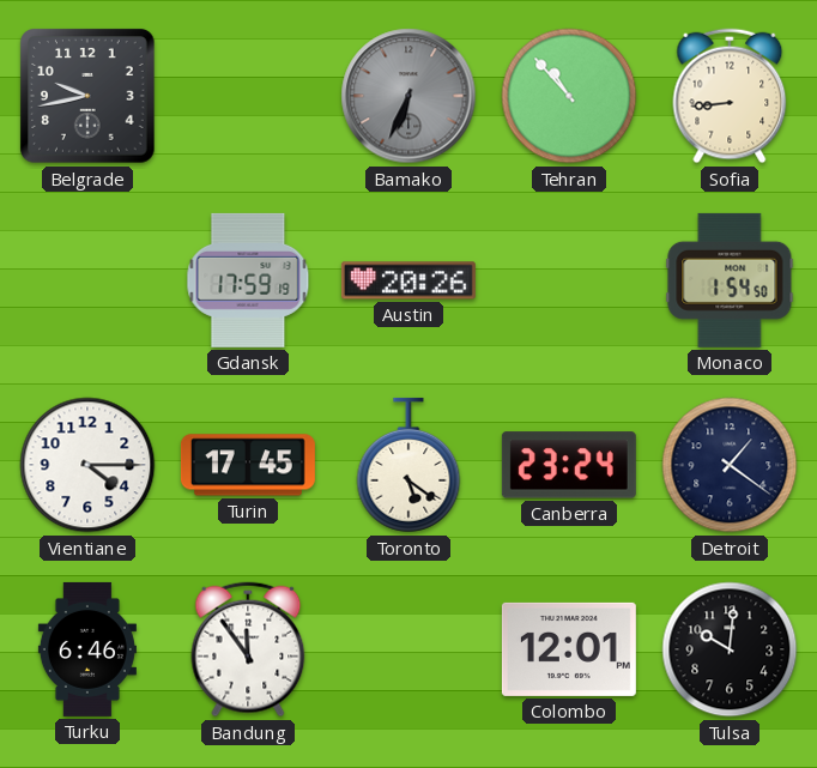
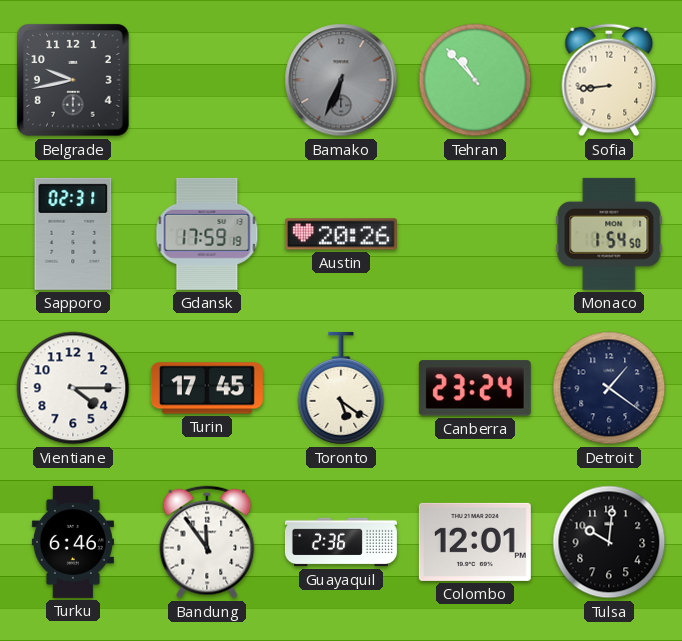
Sapporo: none -> 02:31
Guayaquil: none -> 2:36
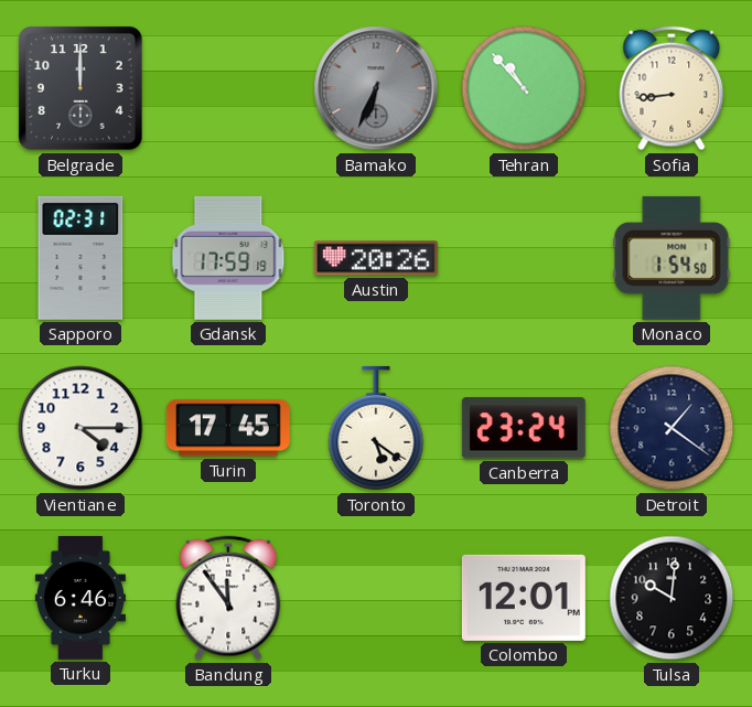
Belgrade: 9:43 -> 12:00
Guayaquil: 2:36 -> none
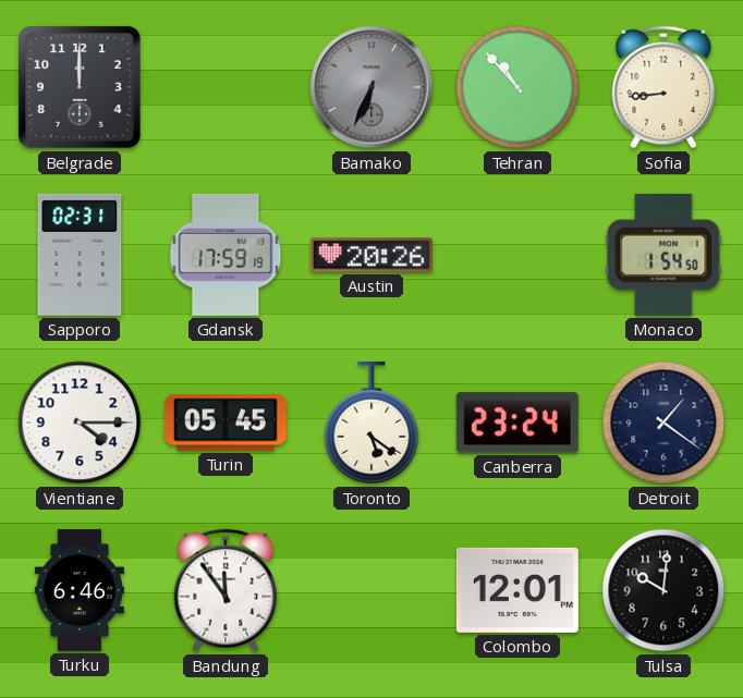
Turin: 17:45 -> 05:45
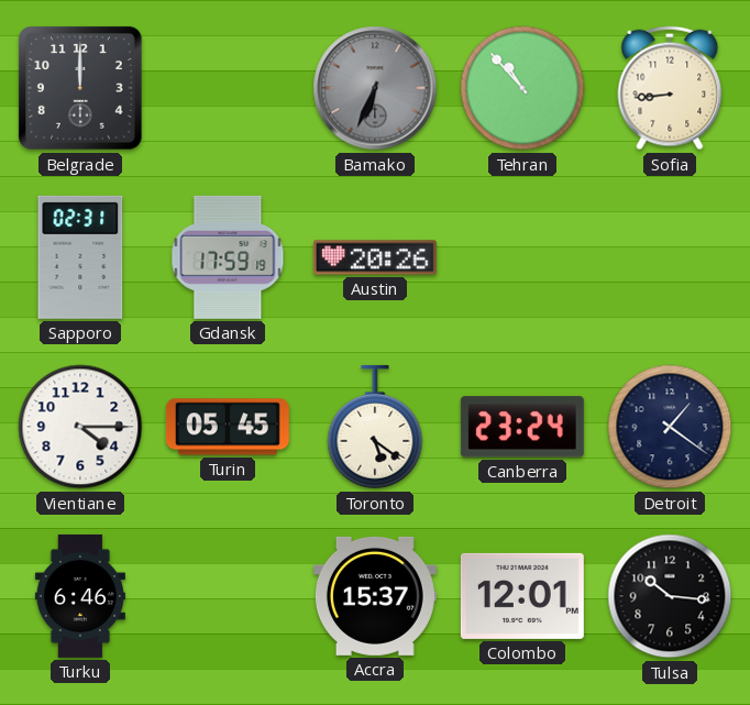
Monaco: 1:54 -> none
Bandung: 11:54 -> none
Accra: none -> 15:37
Tulsa: 10:01 -> 10:16
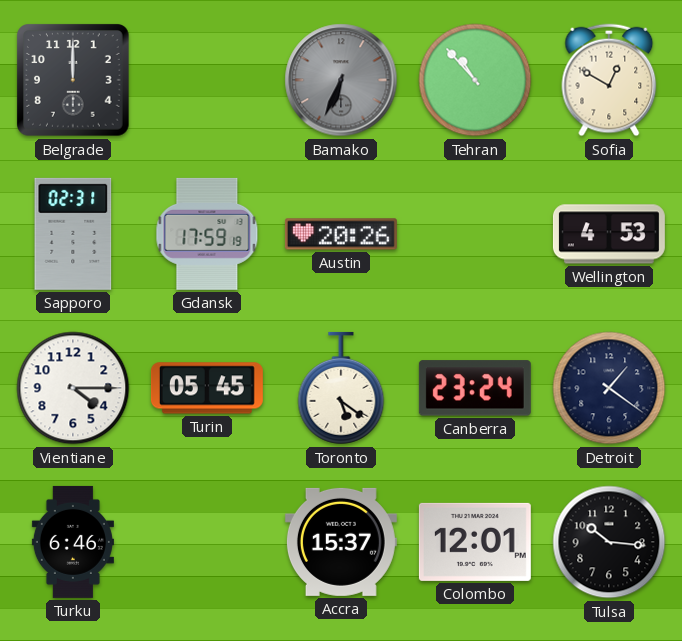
Sofia: 8:44 -> 12:50
Wellington: none -> 4:53
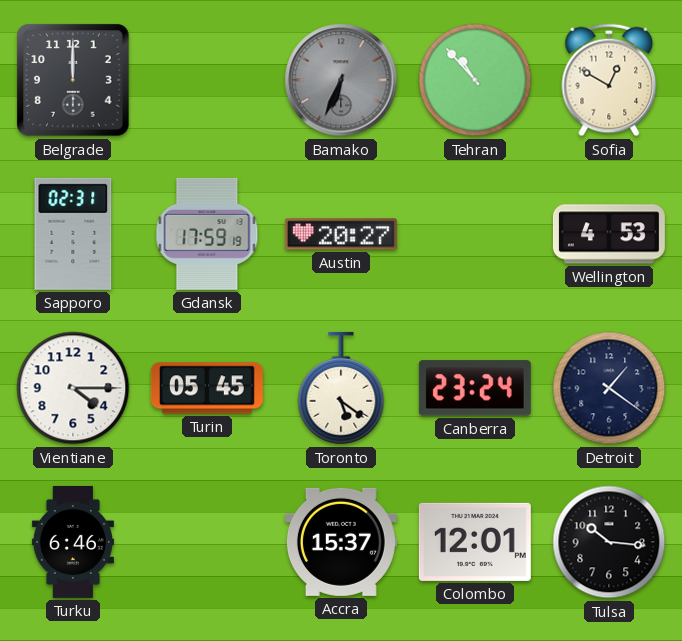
Austin: 20:26 -> 20:27
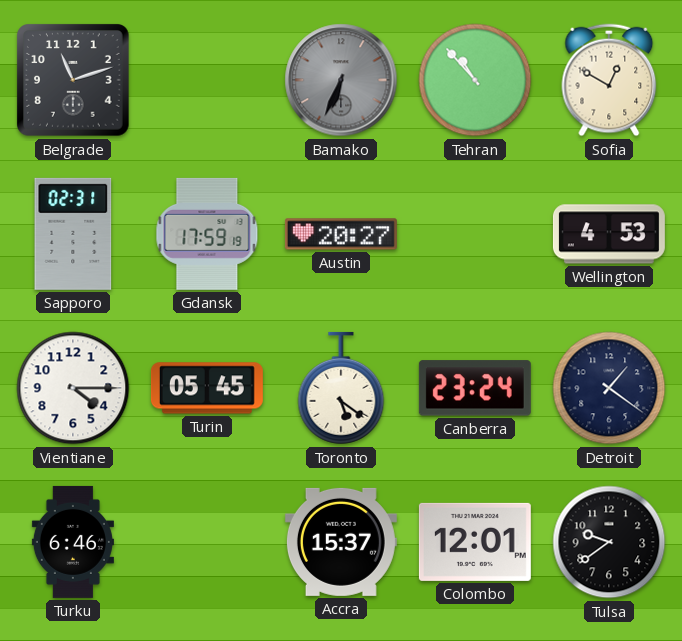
Belgrade: 12:00 -> 11:12
Tulsa: 10:16 -> 9:39
